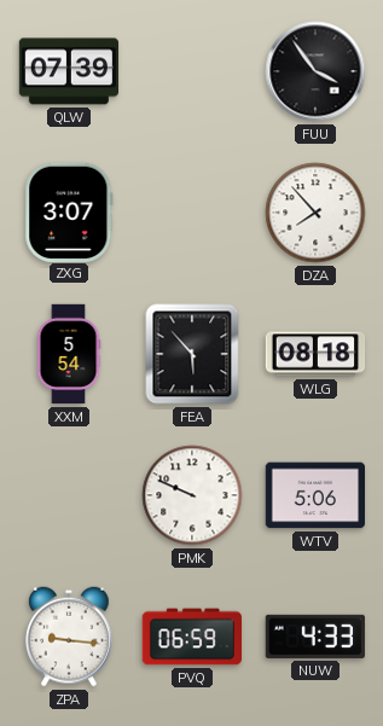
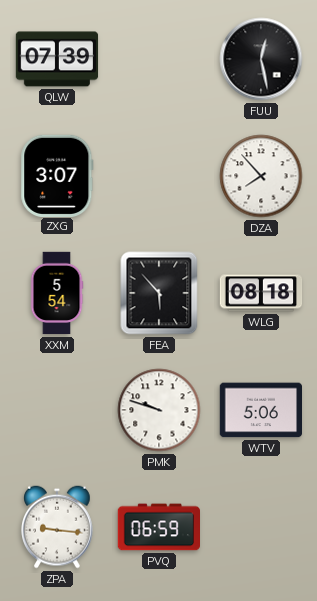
FUU: 3:54 -> 12:28
PMK: 9:49 -> 9:48
NUW: 4:33 -> none
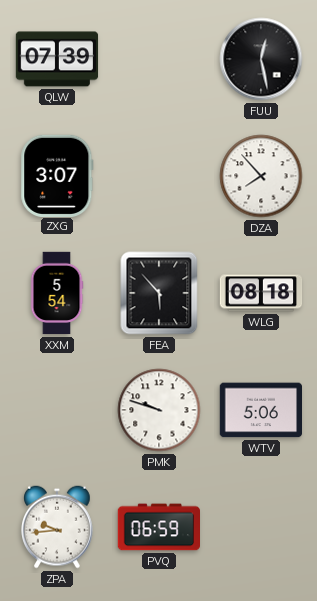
ZPA: 9:16 -> 9:44
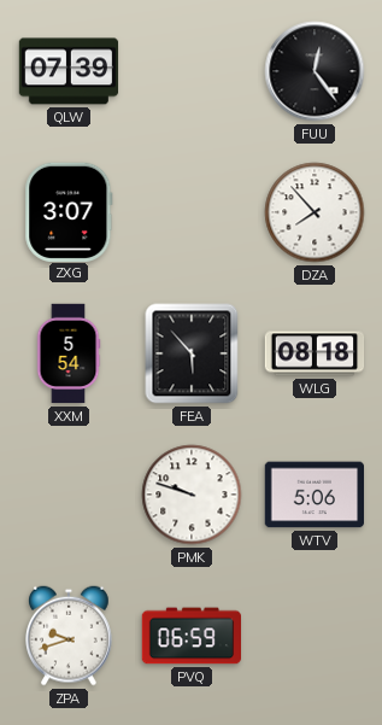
FUU: 12:28 -> 12:24
ZPA: 9:44 -> 9:42
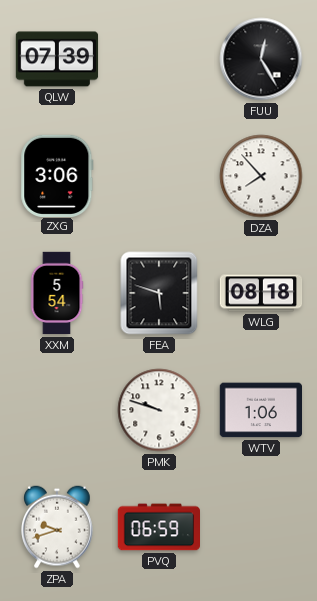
FUU: 12:24 -> 12:25
ZXG: 3:07 -> 3:06
FEA: 5:53 -> 5:48
WTV: 5:06 -> 1:06
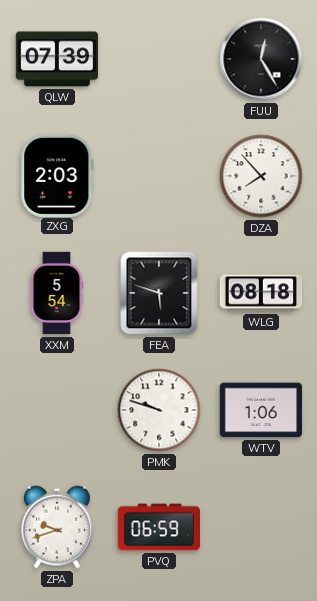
ZXG: 3:06 -> 2:03
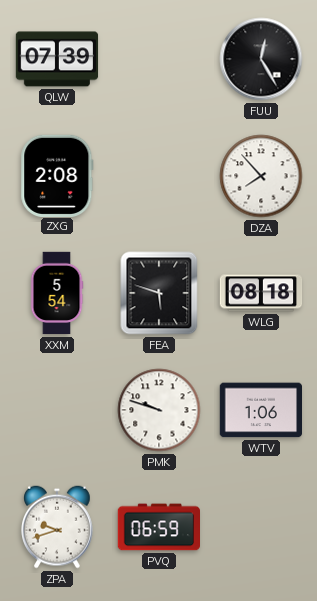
ZXG: 2:03 -> 2:08
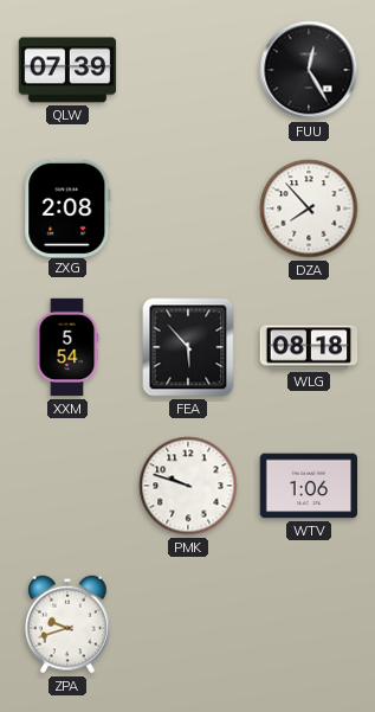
FEA: 5:48 -> 5:53
PVQ: 06:59 -> none
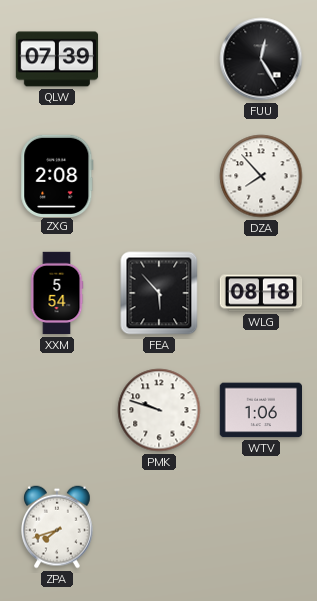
ZPA: 9:42 -> 7:42
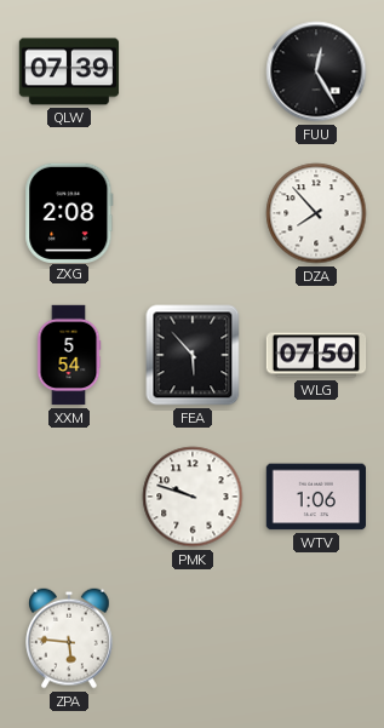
WLG: 08:18 -> 07:50
ZPA: 7:42 -> 5:46
